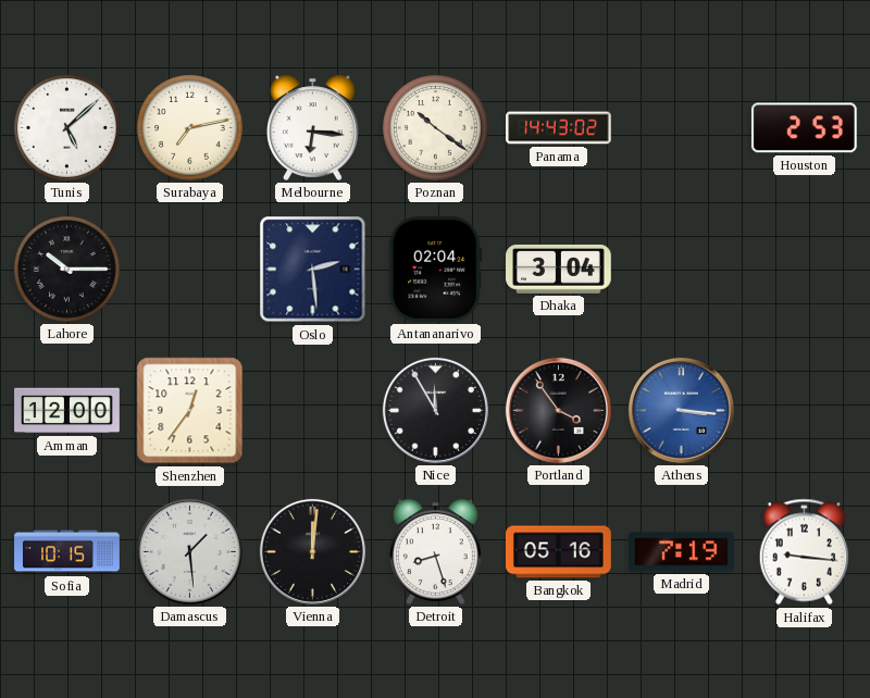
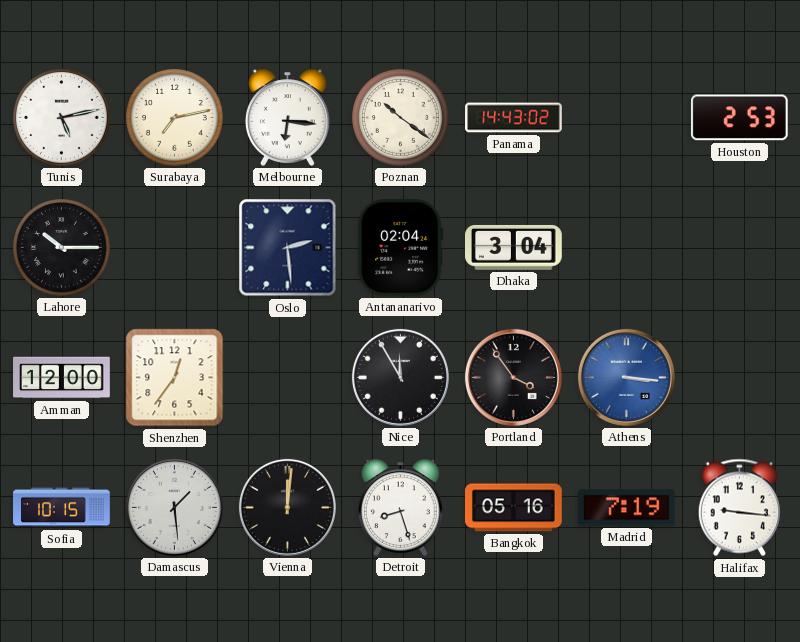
Tunis: 5:08 -> 5:13
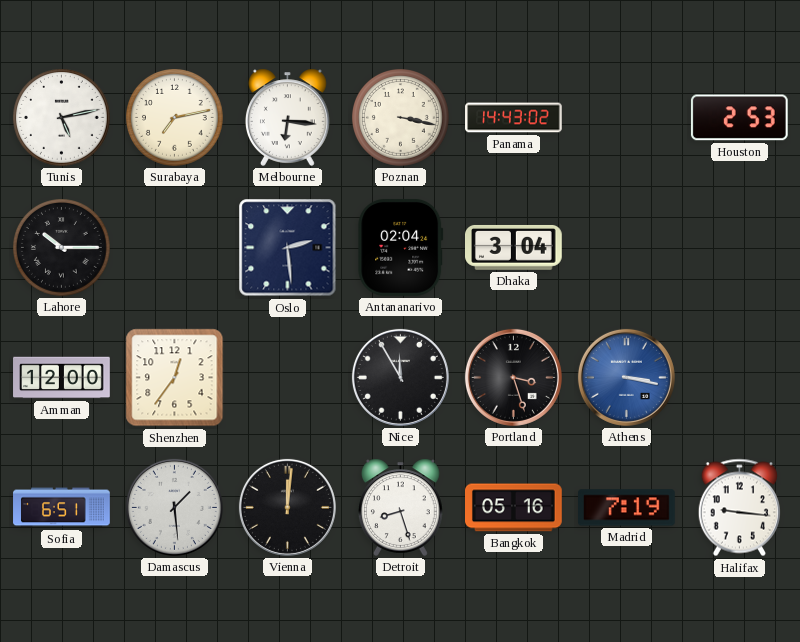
Poznan: 10:21 -> 3:17
Portland: 3:54 -> 3:27
Athens: 3:16 -> 3:17
Sofia: 10:15 -> 6:51
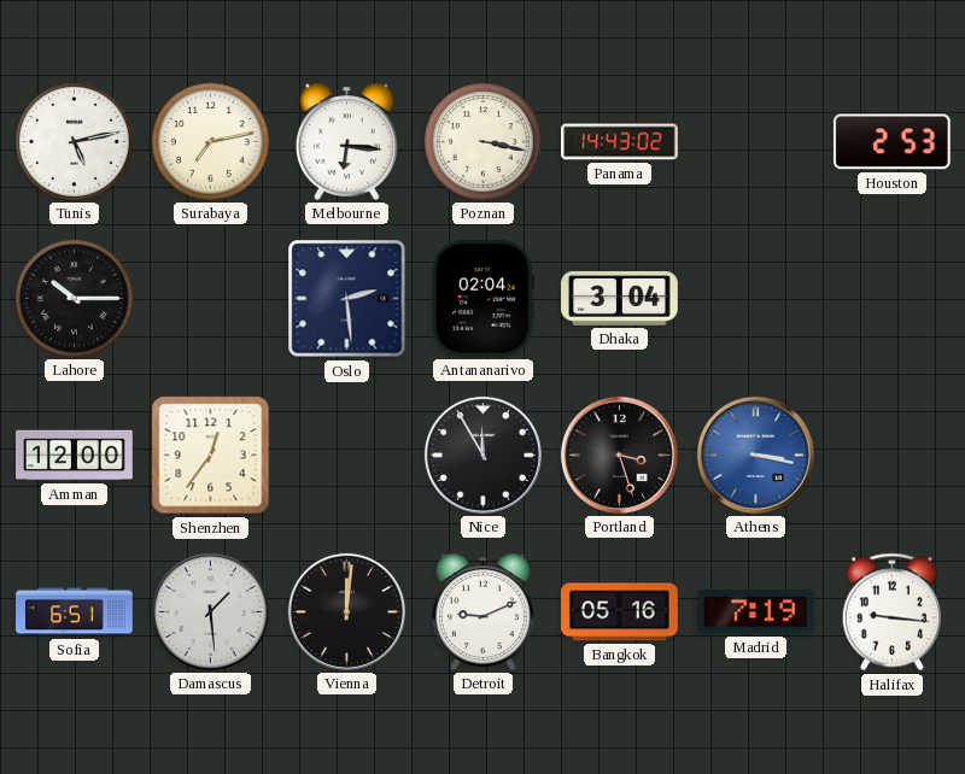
Detroit: 8:27 -> 9:11
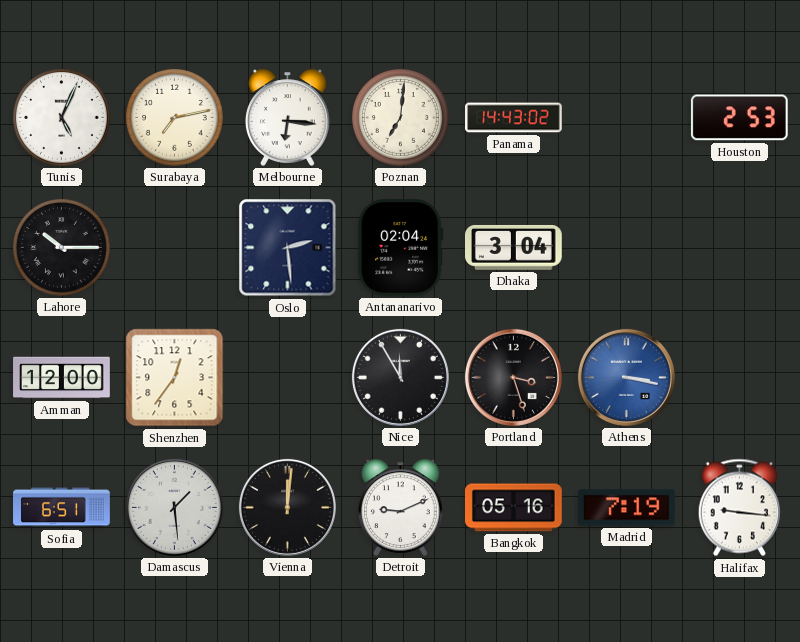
Tunis: 5:13 -> 5:04
Poznan: 3:17 -> 7:01
